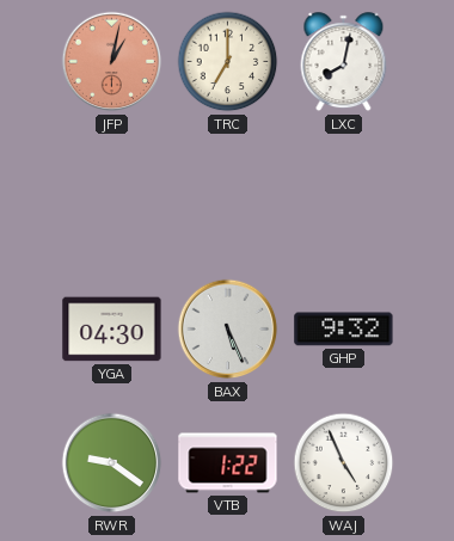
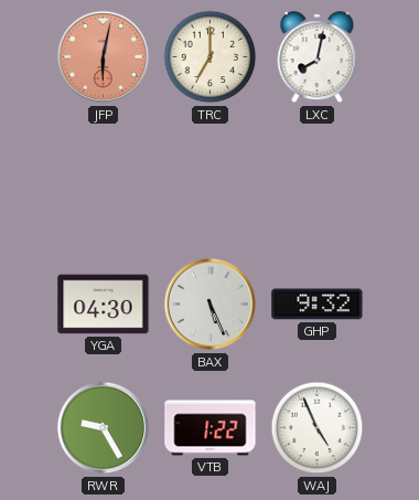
JFP: 1:02 -> 6:02
RWR: 9:21 -> 9:25
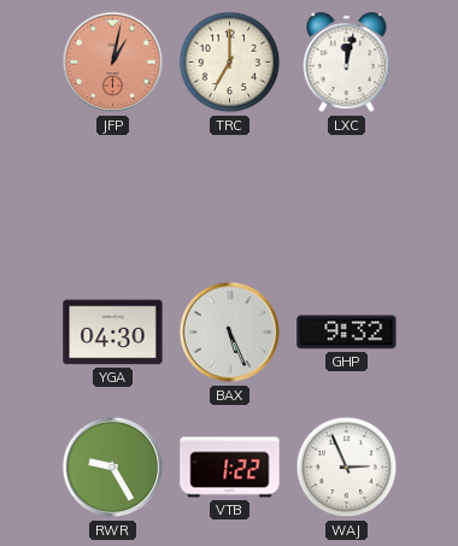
JFP: 6:02 -> 1:02
LXC: 8:02 -> 12:02
WAJ: 4:56 -> 2:56
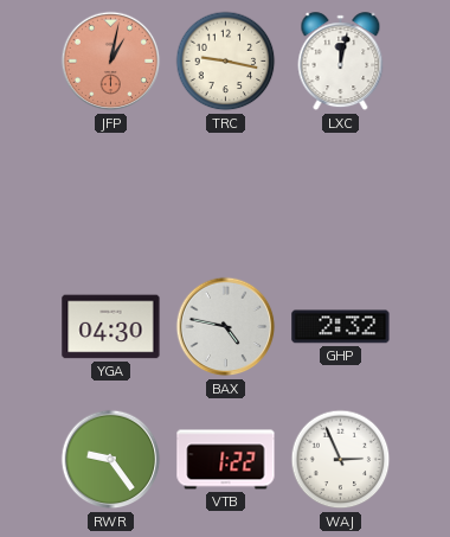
TRC: 7:00 -> 9:17
BAX: 5:26 -> 4:47
GHP: 9:32 -> 2:32
RWR: 9:25 -> 9:24
